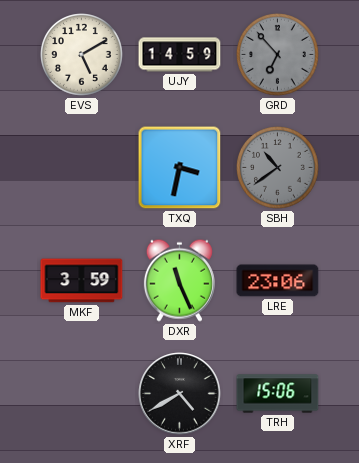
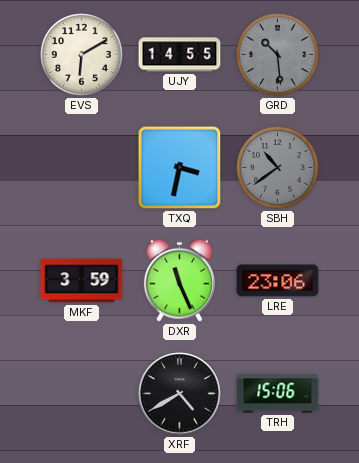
EVS: 5:10 -> 6:10
UJY: 14:59 -> 14:55
GRD: 6:53 -> 10:29
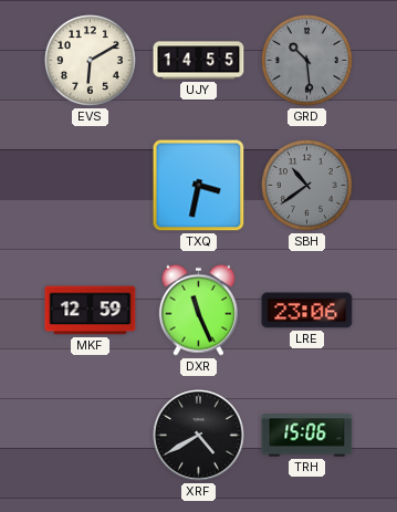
MKF: 3:59 -> 12:59
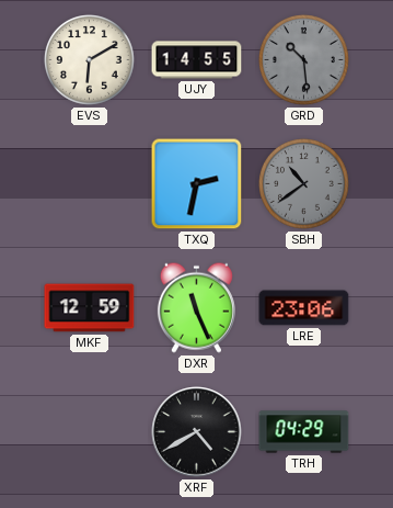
TXQ: 3:32 -> 2:32
TRH: 15:06 -> 04:29
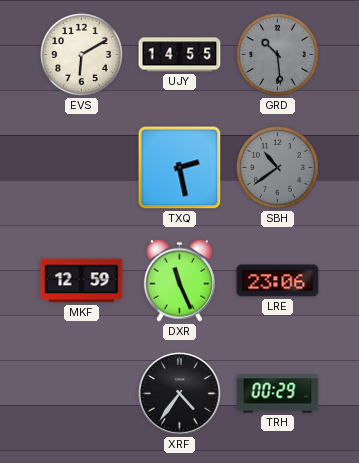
TXQ: 2:32 -> 2:28
XRF: 4:40 -> 4:36
TRH: 04:29 -> 00:29
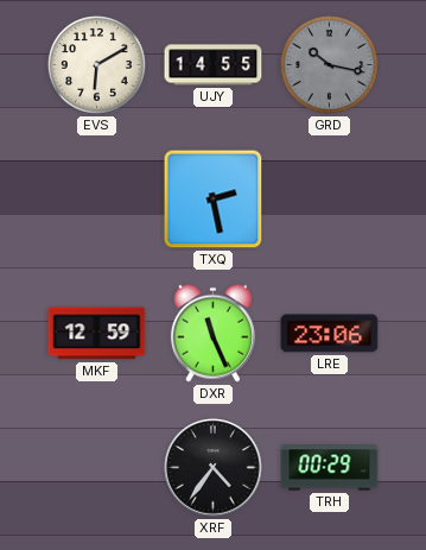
GRD: 10:29 -> 10:17
SBH: 10:39 -> none
